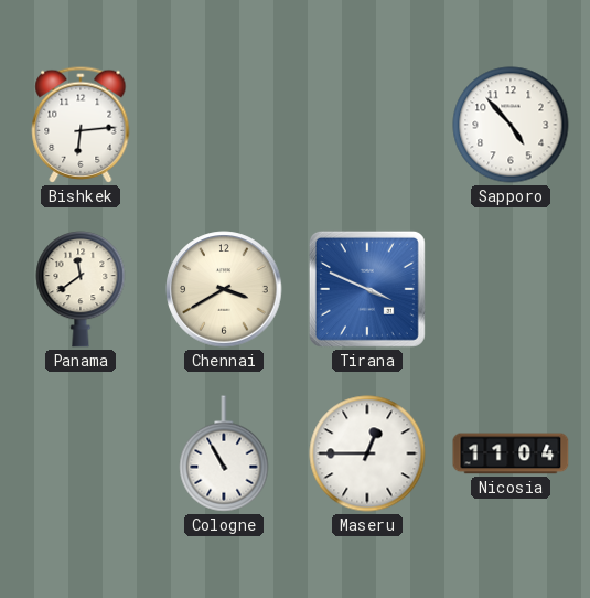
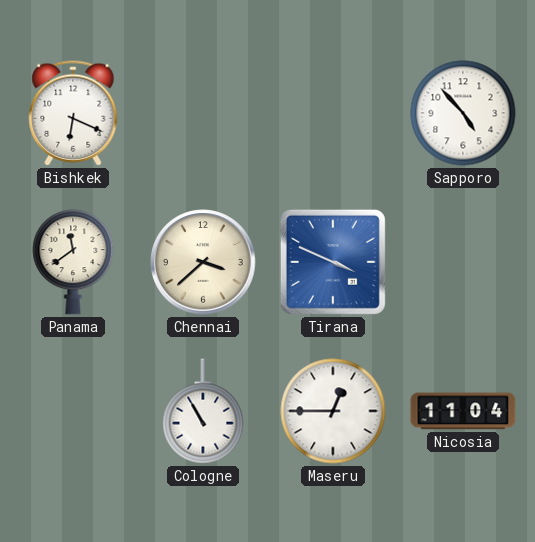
Bishkek: 6:14 -> 6:19
Chennai: 3:40 -> 3:38
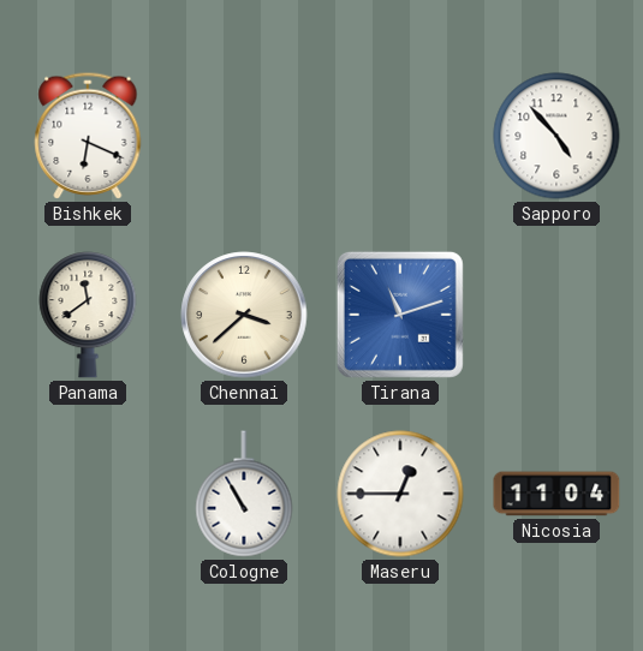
Tirana: 3:49 -> 11:12
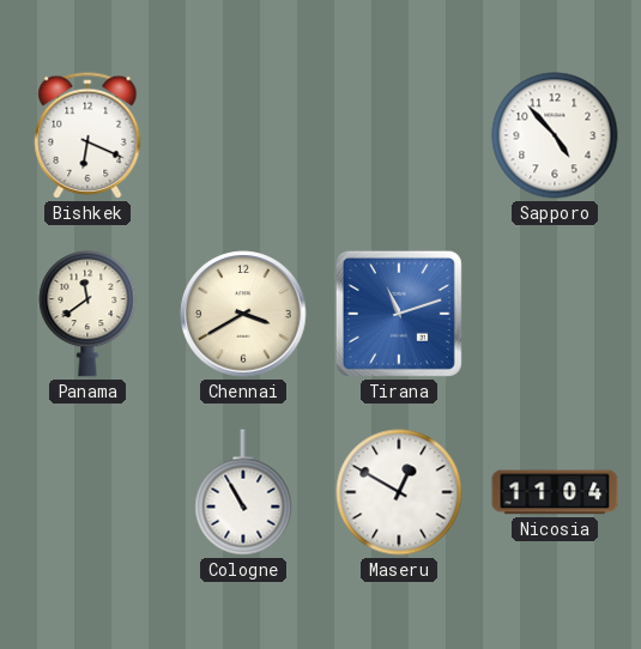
Chennai: 3:38 -> 3:40
Maseru: 12:45 -> 12:50
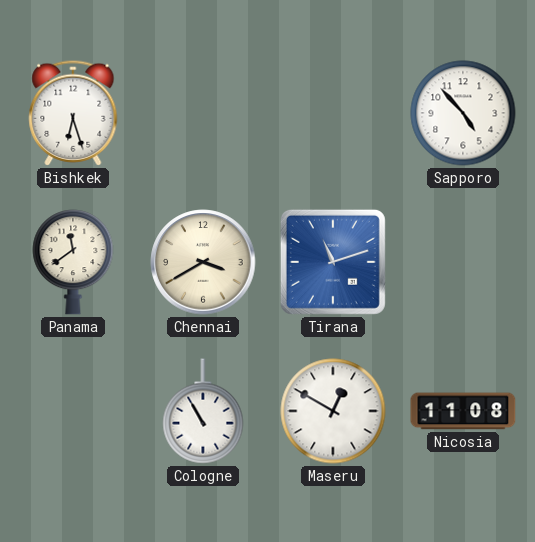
Bishkek: 6:19 -> 6:27
Nicosia: 11:04 -> 11:08
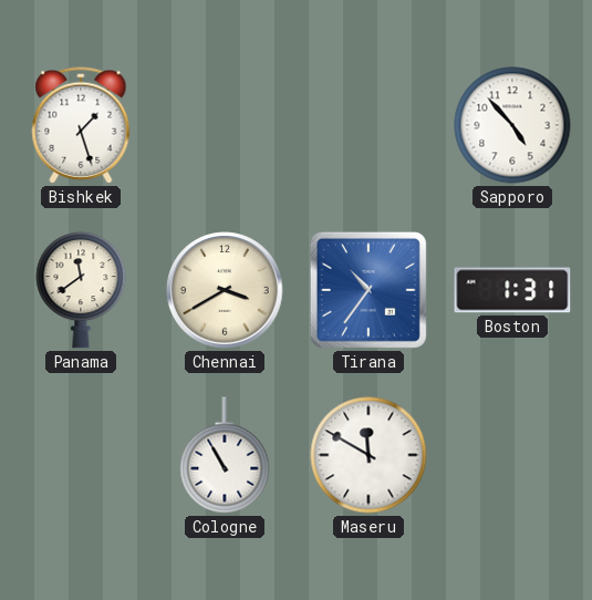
Bishkek: 6:27 -> 1:27
Tirana: 11:12 -> 10:36
Boston: none -> 1:31
Maseru: 12:50 -> 11:50
Nicosia: 11:08 -> none
